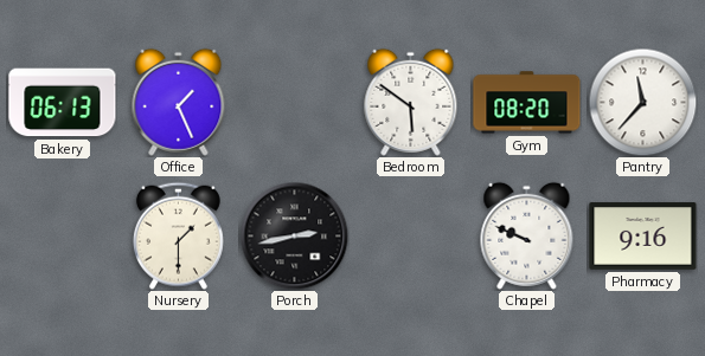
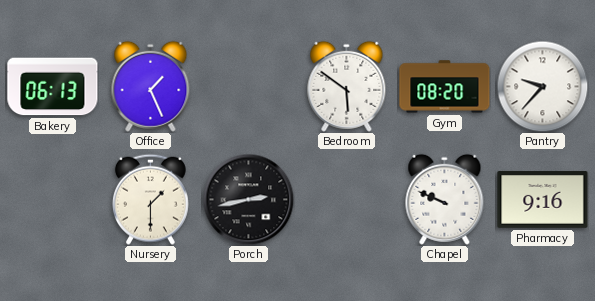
Pantry: 11:37 -> 9:37
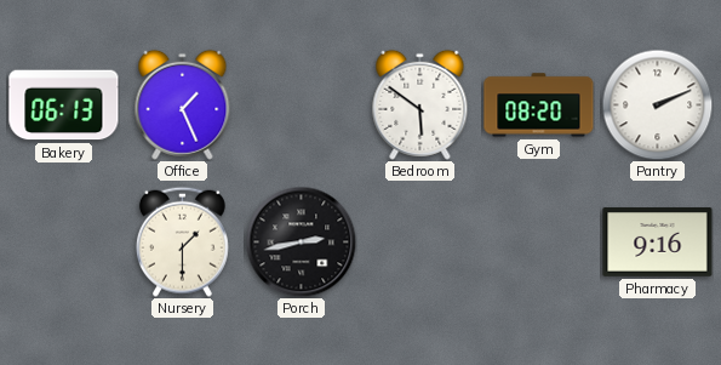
Pantry: 9:37 -> 2:11
Chapel: 9:49 -> none
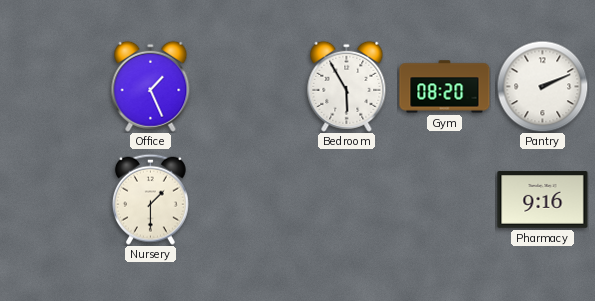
Bakery: 06:13 -> none
Bedroom: 5:51 -> 5:55
Porch: 2:43 -> none
